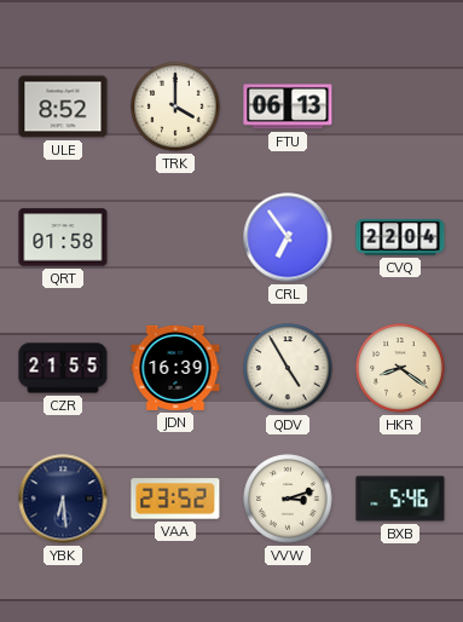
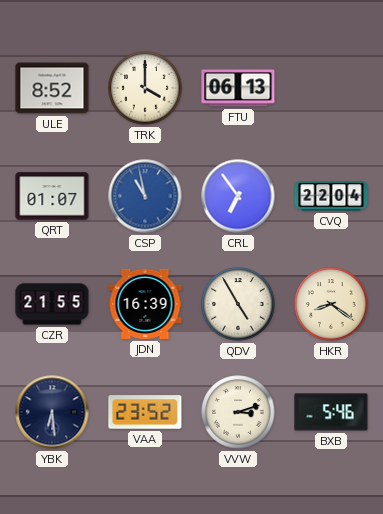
QRT: 01:58 -> 01:07
CSP: none -> 10:58
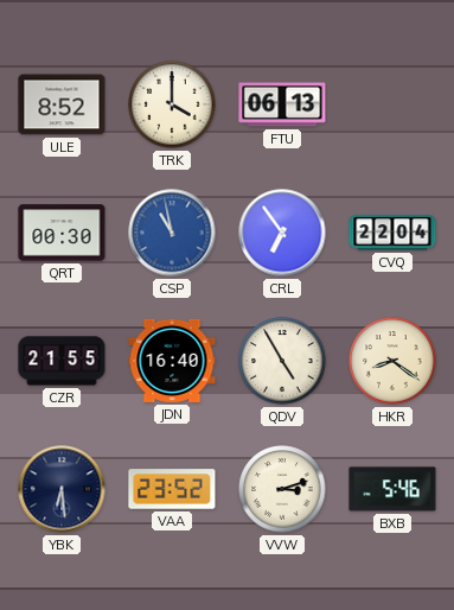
QRT: 01:07 -> 00:30
JDN: 16:39 -> 16:40
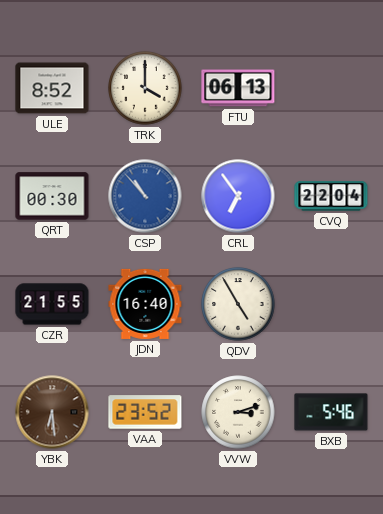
CSP: 10:58 -> 10:53
HKR: 8:21 -> none
YBK dial: navy -> brown
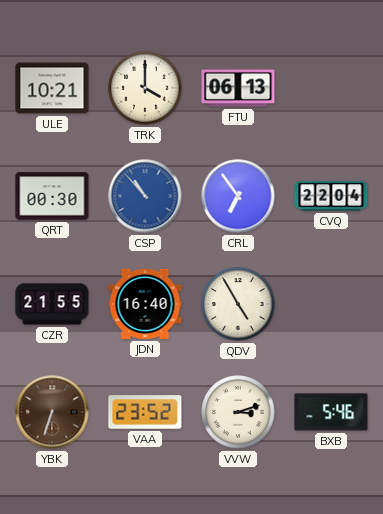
ULE: 8:52 -> 10:21
YBK: 6:29 -> 6:33
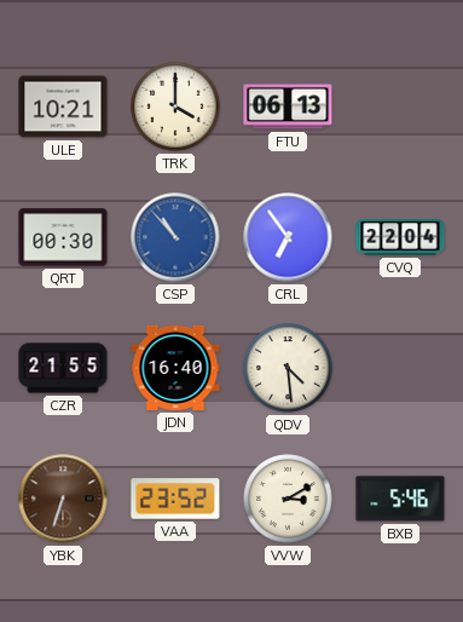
QDV: 4:55 -> 4:29
VVW: 3:12 -> 3:10
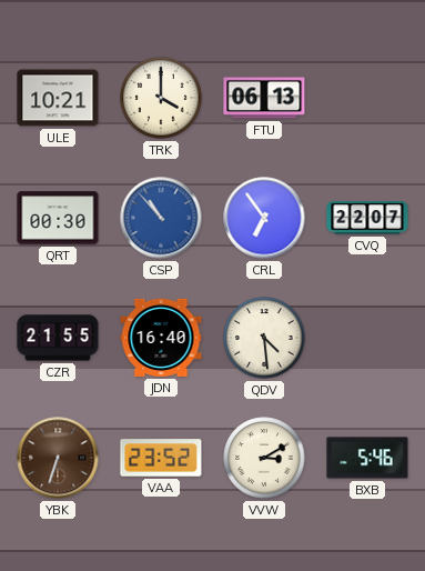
CVQ: 22:04 -> 22:07
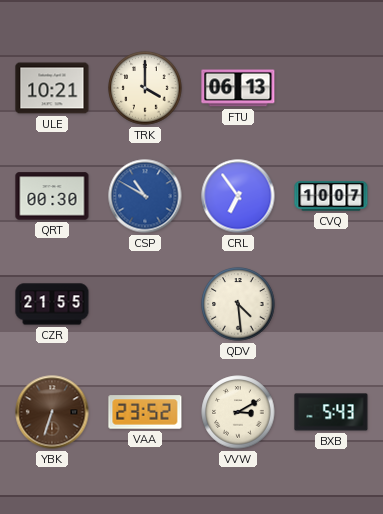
CSP: 10:53 -> 10:50
CVQ: 22:07 -> 10:07
JDN: 16:40 -> none
BXB: 5:46 -> 5:43
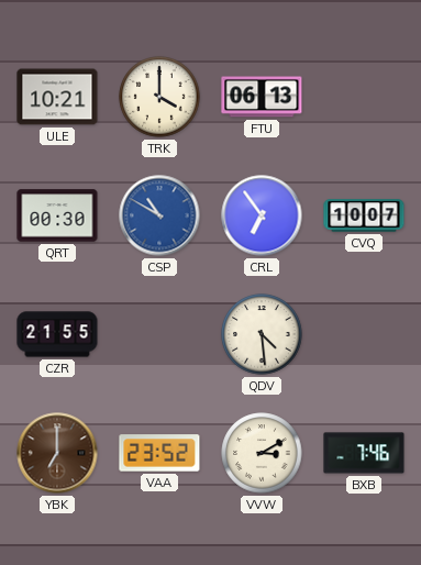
YBK: 6:33 -> 7:00
BXB: 5:43 -> 7:46
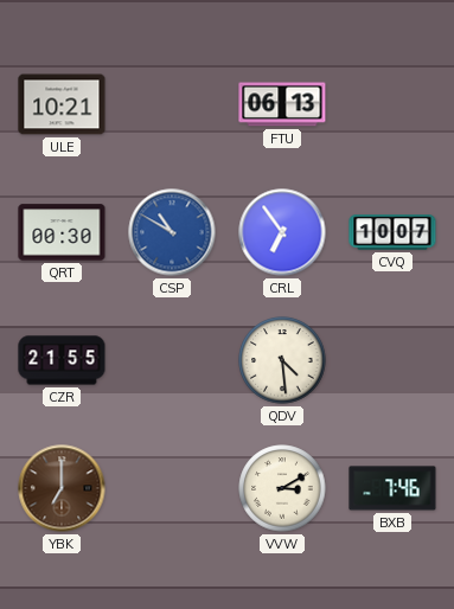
TRK: 4:00 -> none
VAA: 23:52 -> none
